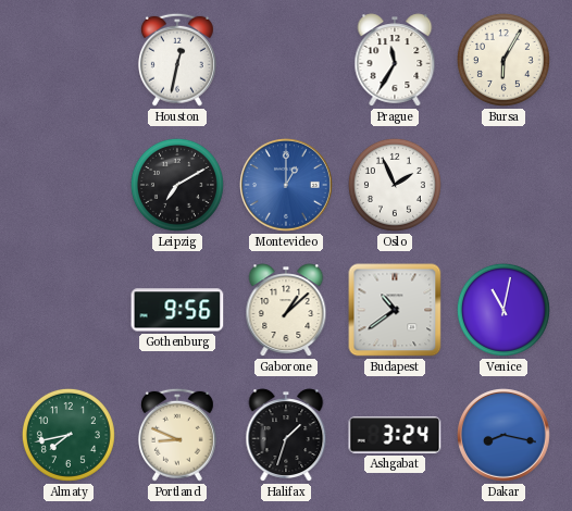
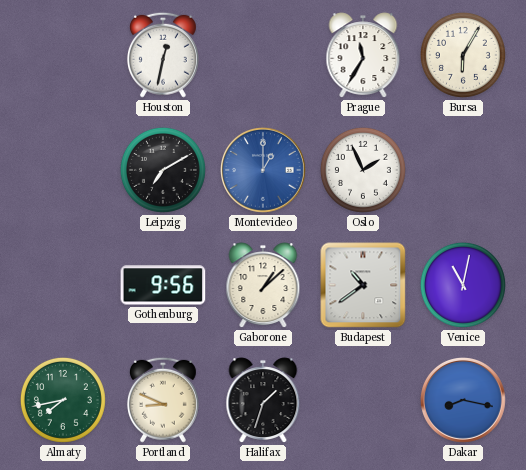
Ashgabat: 3:24 -> none
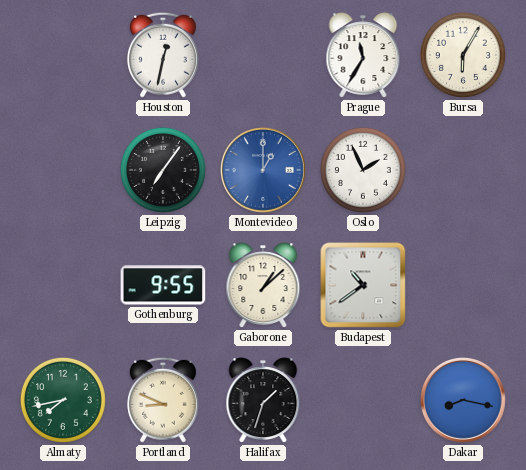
Leipzig: 7:10 -> 7:06
Gothenburg: 9:56 -> 9:55
Venice: 11:02 -> none
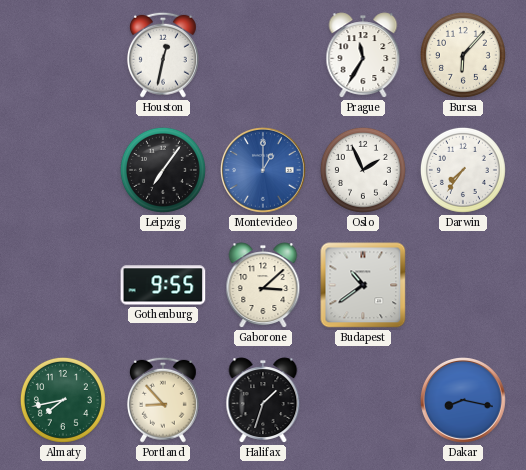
Bursa: 6:05 -> 6:07
Darwin: none -> 7:36
Gaborone: 1:08 -> 3:08
Portland: 8:49 -> 8:53
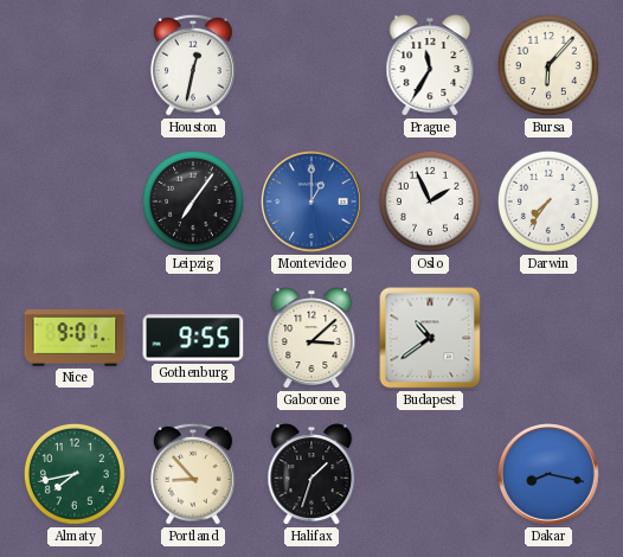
Nice: none -> 9:01
